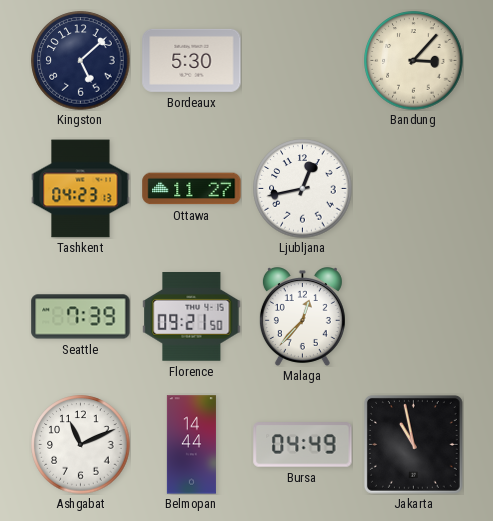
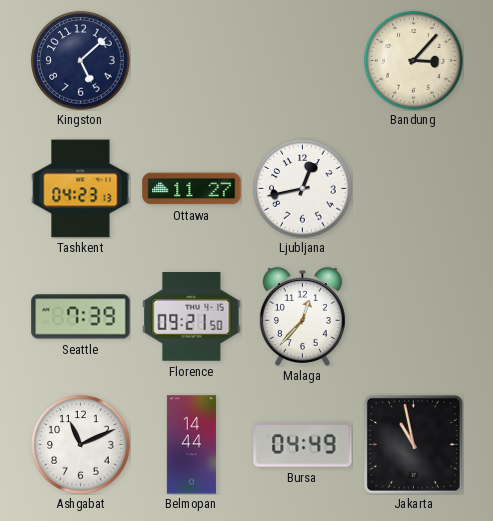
Bordeaux: 5:30 -> none
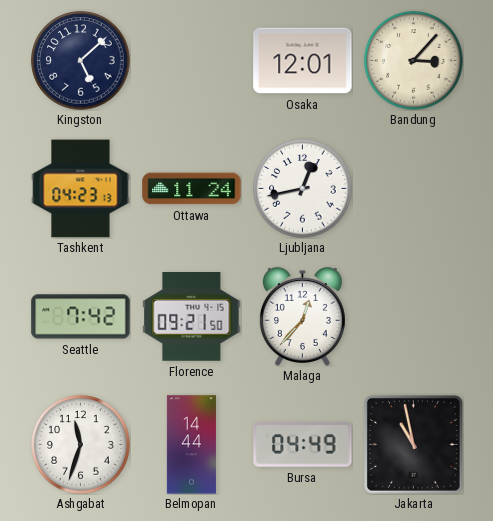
Osaka: none -> 12:01
Ottawa: 11:27 -> 11:24
Seattle: 7:39 -> 7:42
Ashgabat: 11:11 -> 11:33
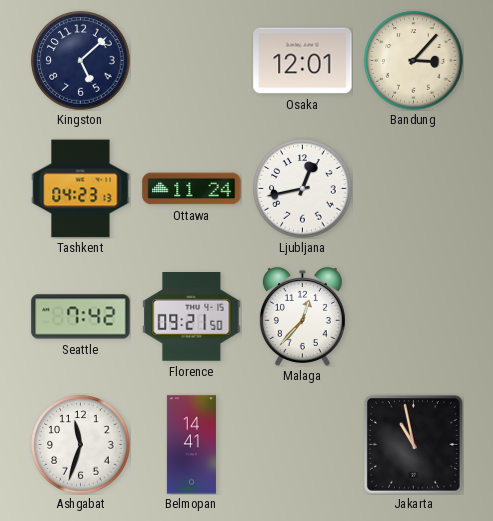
Belmopan: 14:44 -> 14:41
Bursa: 04:49 -> none
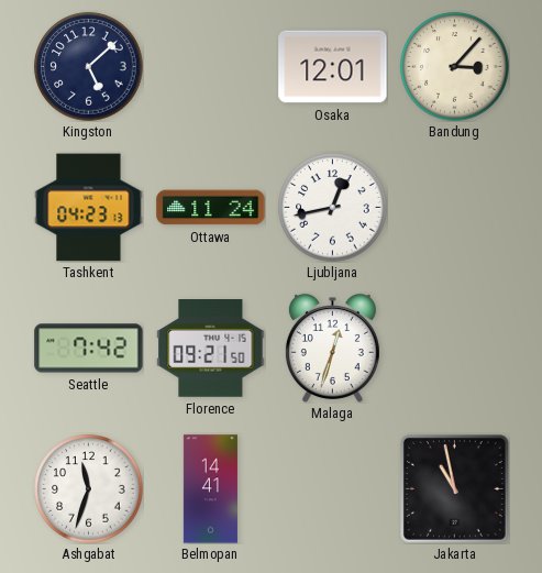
Malaga: 12:37 -> 12:33
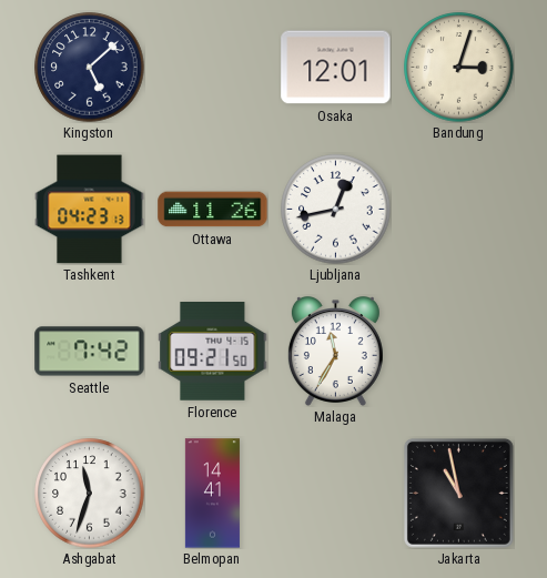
Bandung: 3:07 -> 3:03
Ottawa: 11:24 -> 11:26
Malaga: 12:33 -> 11:35
